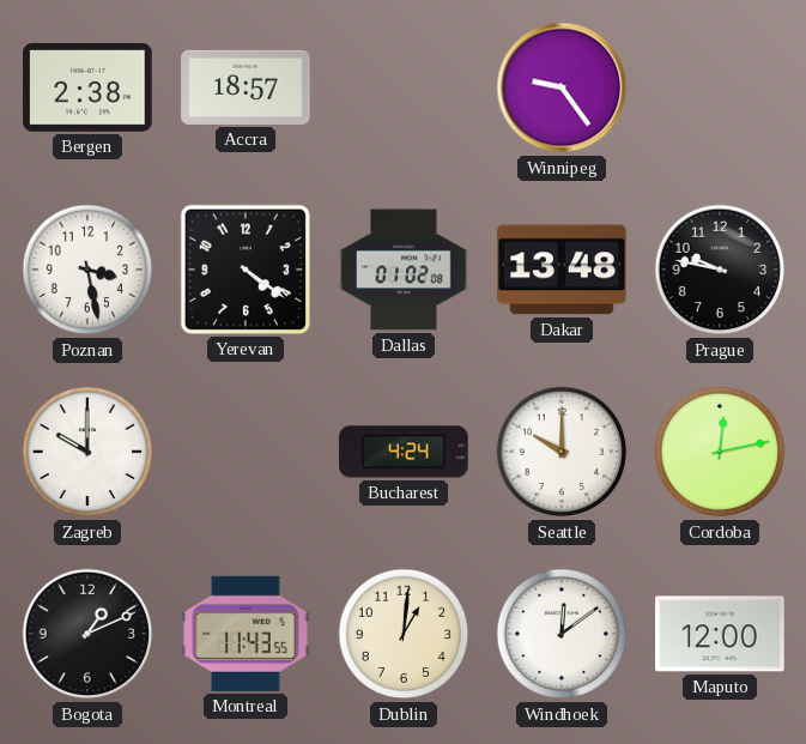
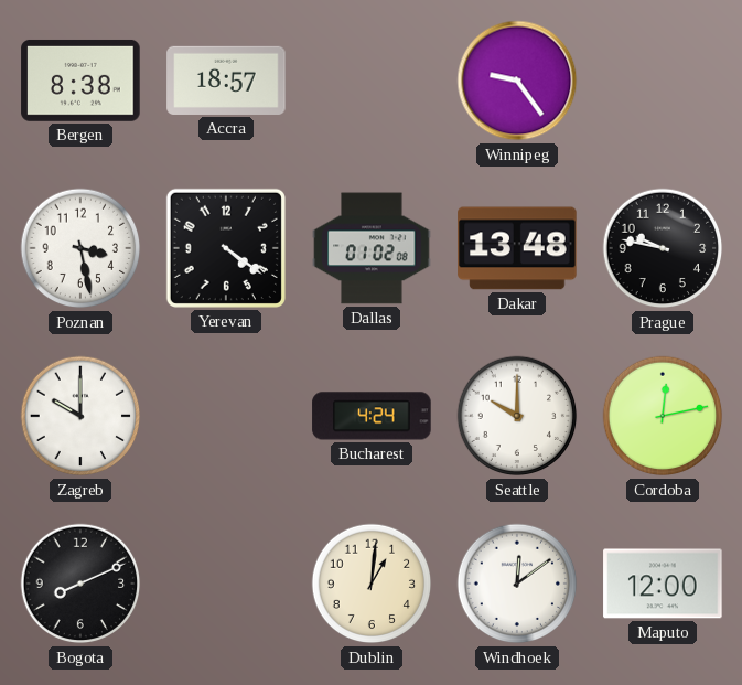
Bergen: 2:38 -> 8:38
Bogota: 1:11 -> 8:11
Montreal: 11:43 -> none
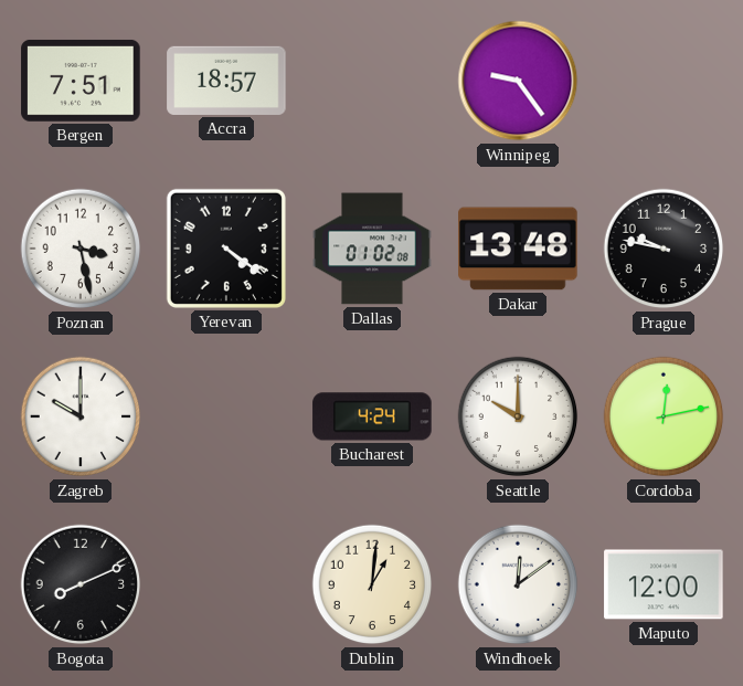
Bergen: 8:38 -> 7:51
